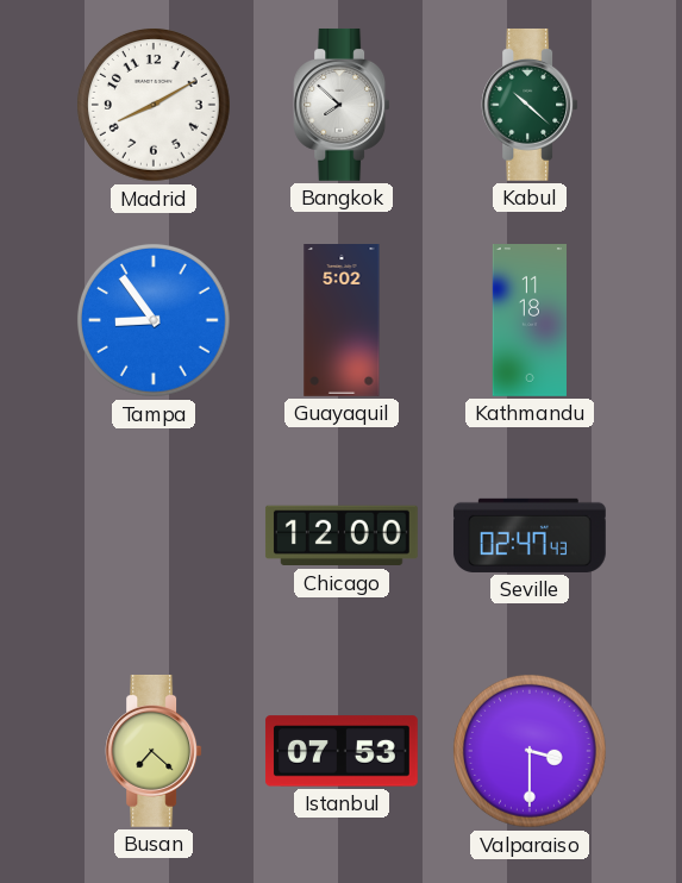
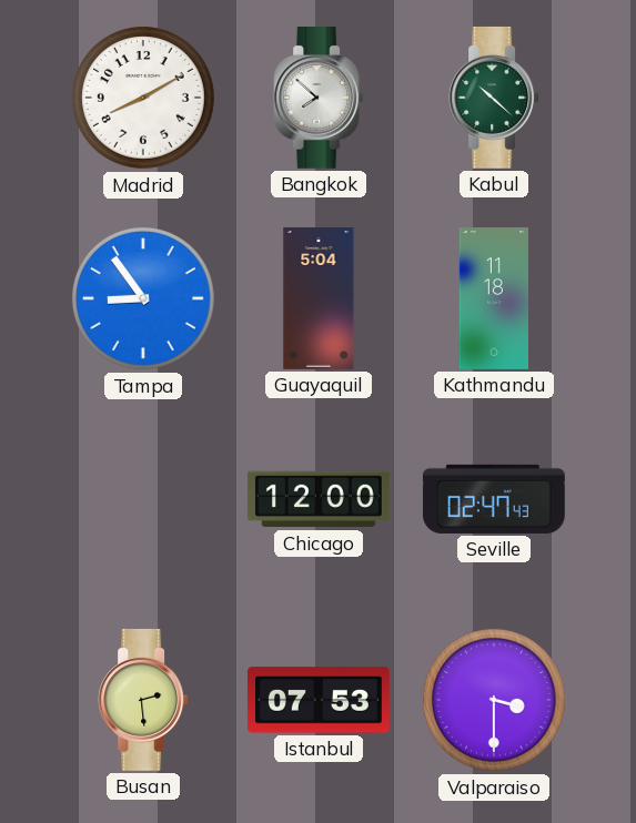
Guayaquil: 5:02 -> 5:04
Busan: 7:22 -> 2:29
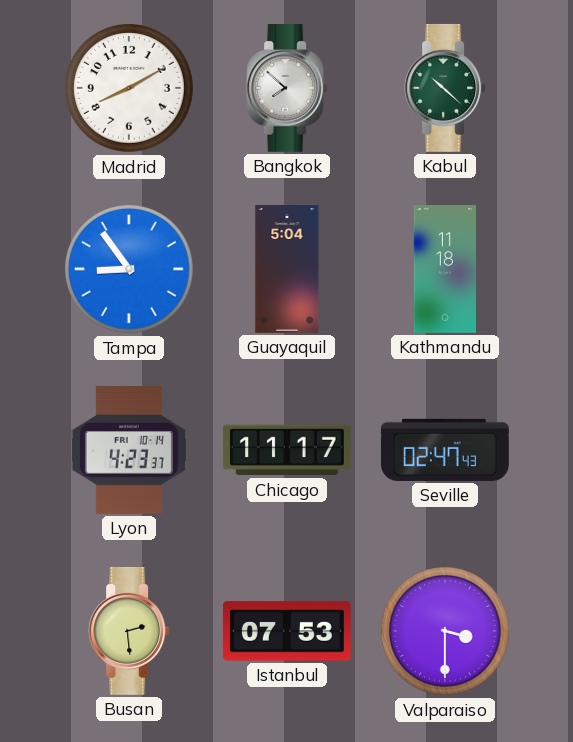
Lyon: none -> 4:23
Chicago: 12:00 -> 11:17
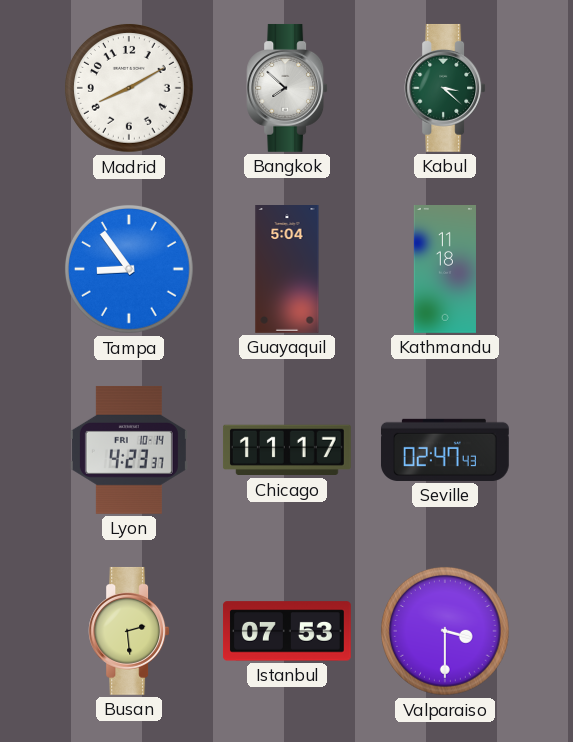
Kabul: 10:22 -> 3:22
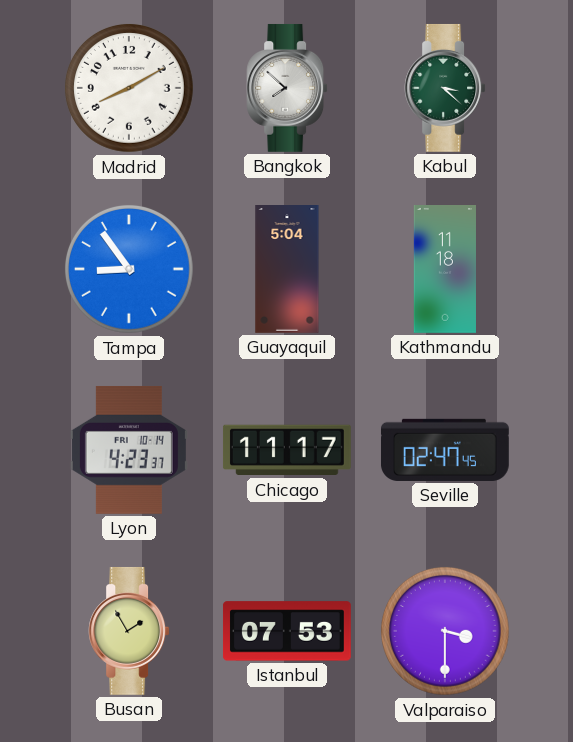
Seville: 02:47:43 -> 02:47:45
Busan: 2:29 -> 1:55
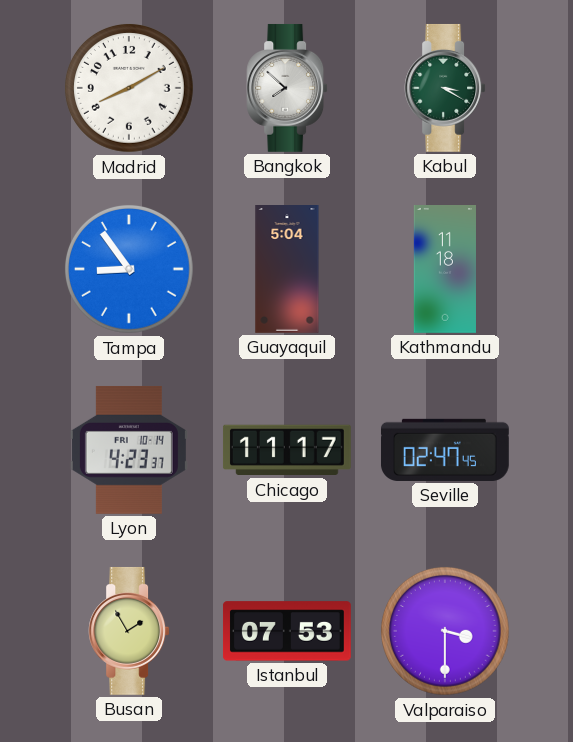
Kabul: 3:22 -> 3:20
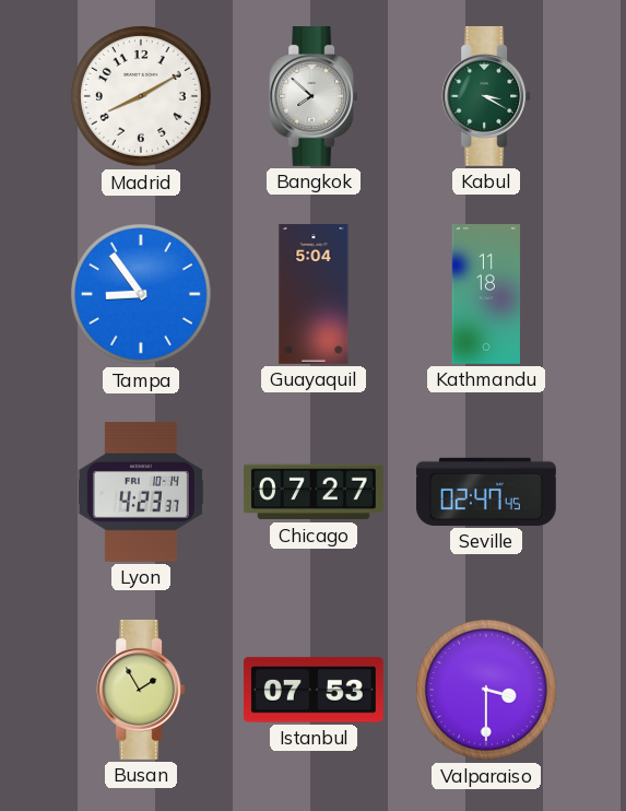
Chicago: 11:17 -> 07:27
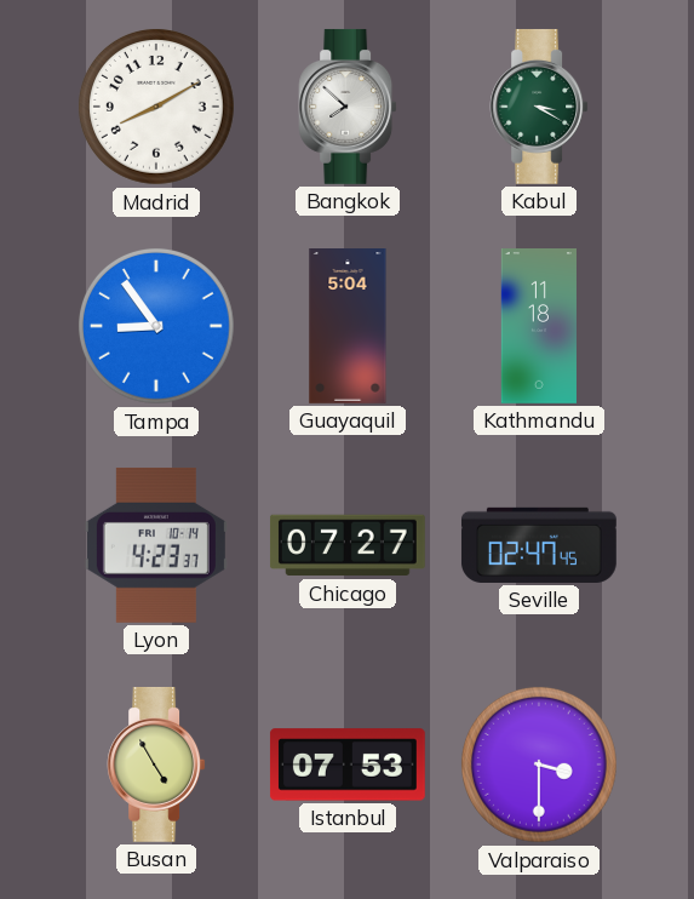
Busan: 1:55 -> 4:55
